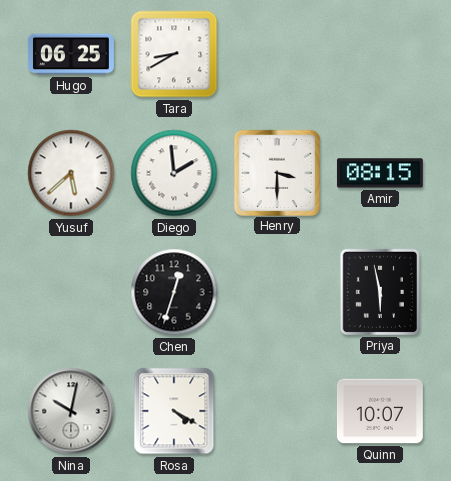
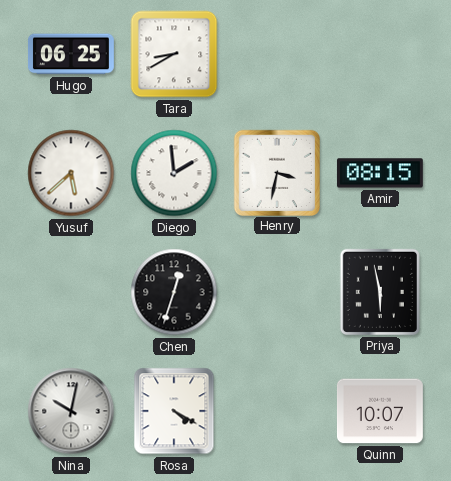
Henry: 3:30 -> 3:32
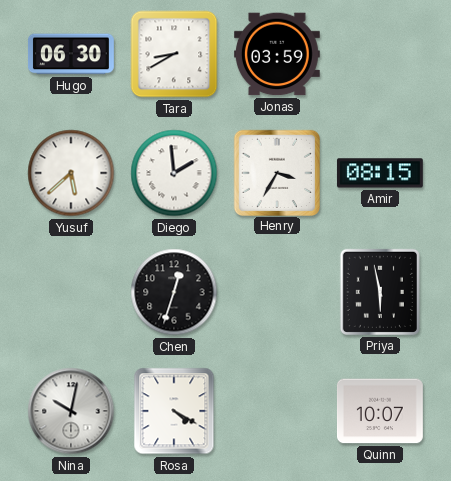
Hugo: 06:25 -> 06:30
Jonas: none -> 03:59
Henry: 3:32 -> 3:35
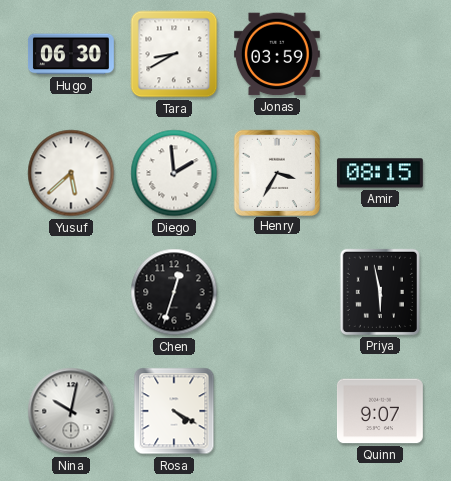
Quinn: 10:07 -> 9:07
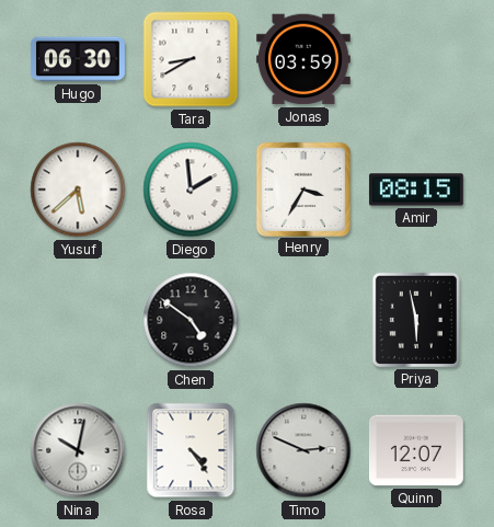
Chen: 12:33 -> 4:51
Rosa: 4:20 -> 4:24
Timo: none -> 2:49
Quinn: 9:07 -> 12:07
